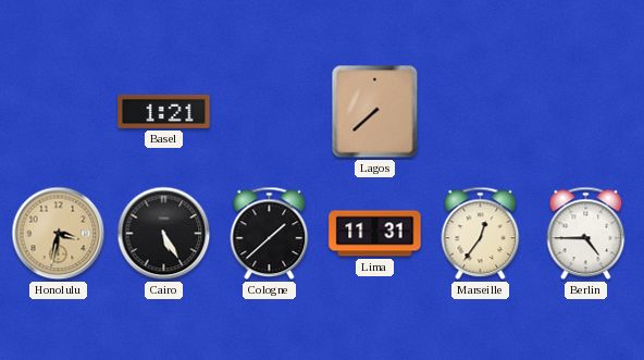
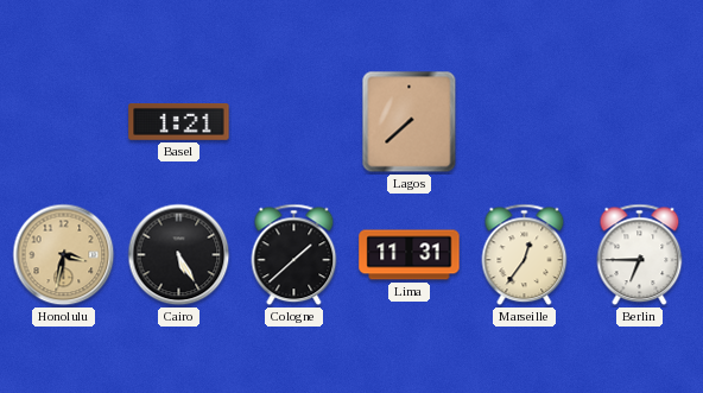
Berlin: 4:45 -> 6:45
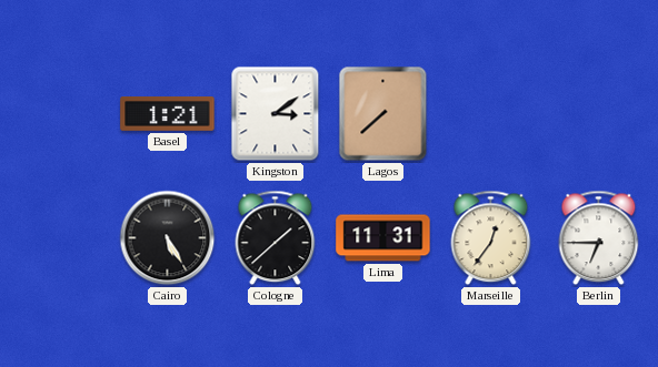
Kingston: none -> 3:09
Honolulu: 3:32 -> none
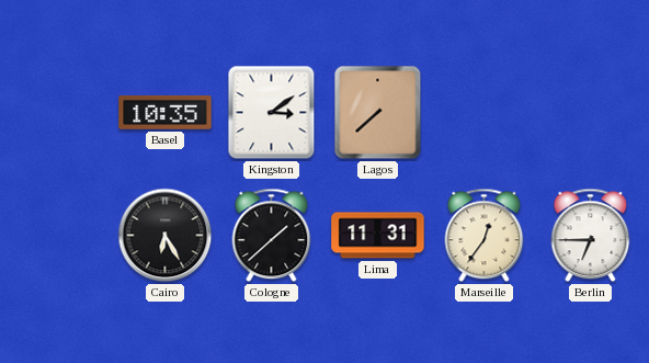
Basel: 1:21 -> 10:35
Cairo: 5:25 -> 6:25
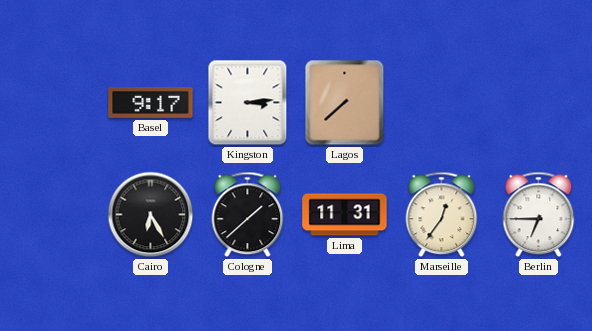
Basel: 10:35 -> 9:17
Kingston: 3:09 -> 3:14
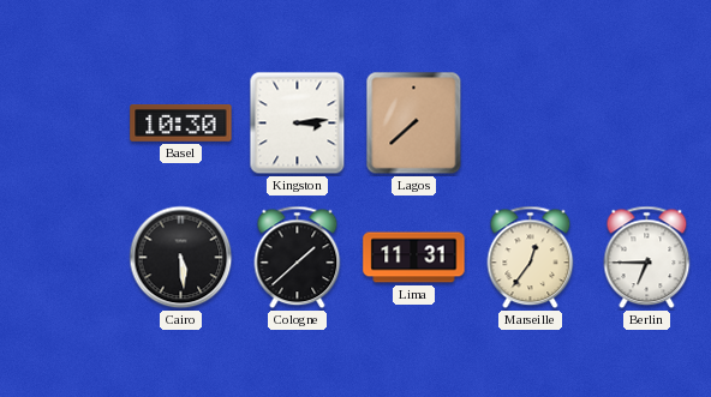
Basel: 9:17 -> 10:30
Cairo: 6:25 -> 5:29
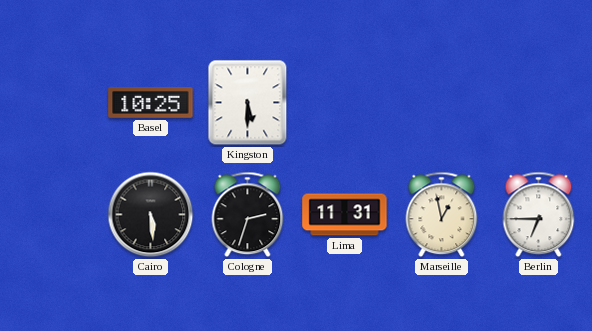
Basel: 10:30 -> 10:25
Kingston: 3:14 -> 5:30
Lagos: 7:38 -> none
Cologne: 1:38 -> 2:33
Marseille: 12:36 -> 12:58
